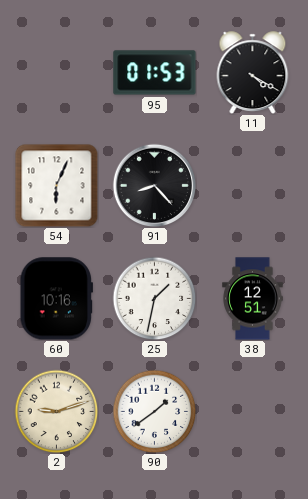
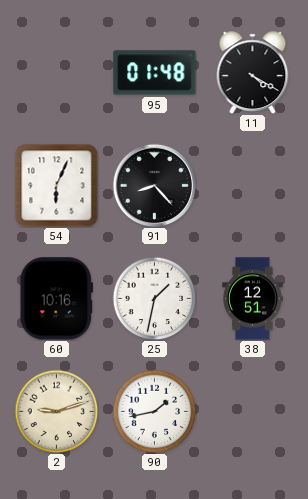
95: 01:53 -> 01:48
90: 1:39 -> 1:43
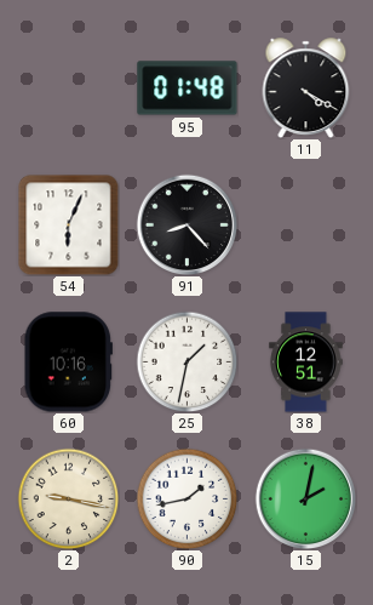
2: 9:12 -> 9:17
15: none -> 2:02
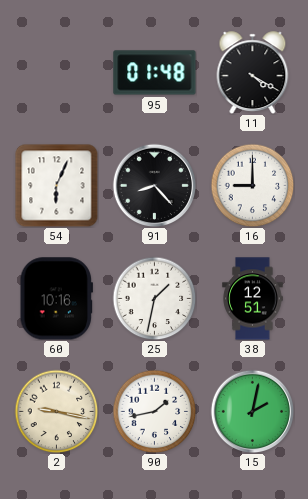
16: none -> 9:00
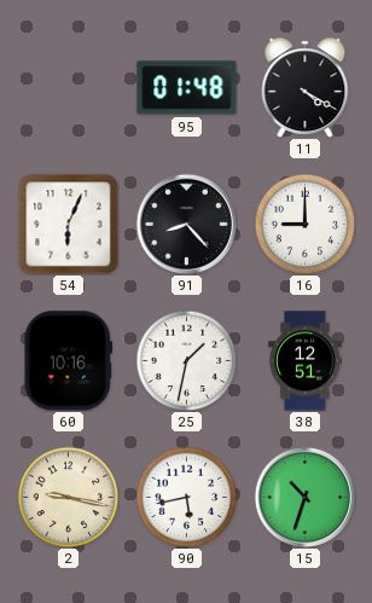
90: 1:43 -> 5:43
15: 2:02 -> 10:33
